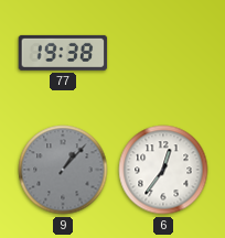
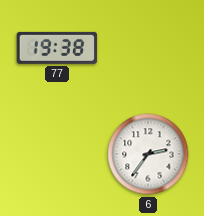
9: 1:07 -> none
6: 12:36 -> 2:36
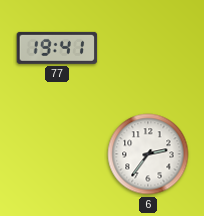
77: 19:38 -> 19:41
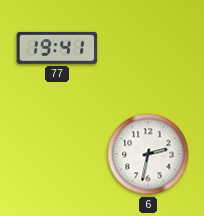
6: 2:36 -> 2:32
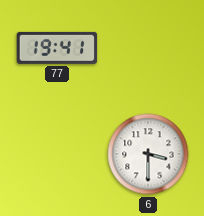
6: 2:32 -> 3:30
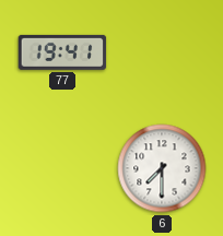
6: 3:30 -> 7:30
